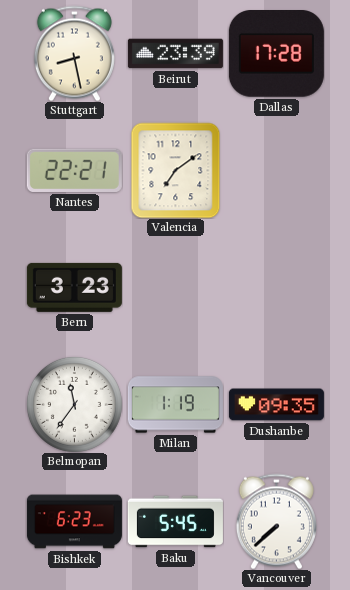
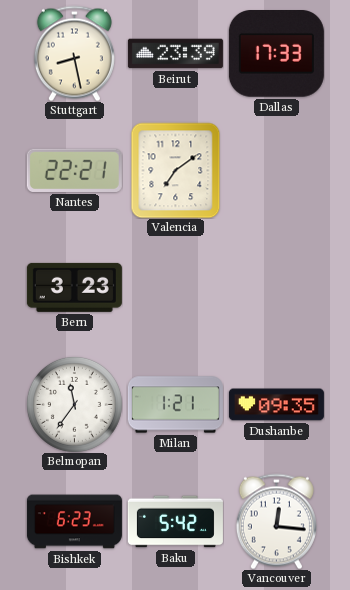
Dallas: 17:28 -> 17:33
Milan: 1:19 -> 1:21
Baku: 5:45 -> 5:42
Vancouver: 7:38 -> 12:16
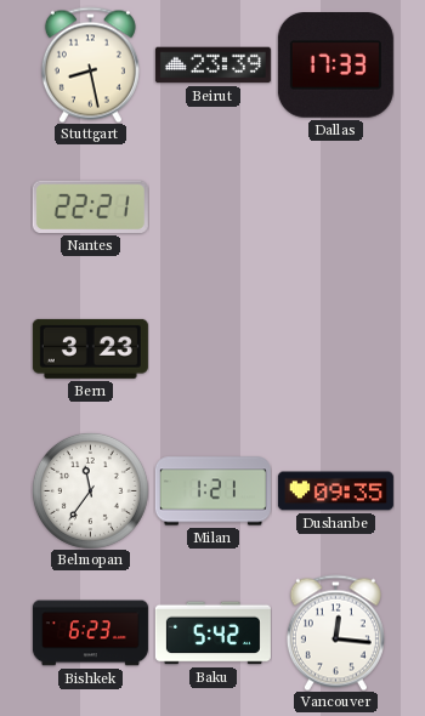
Valencia: 7:09 -> none
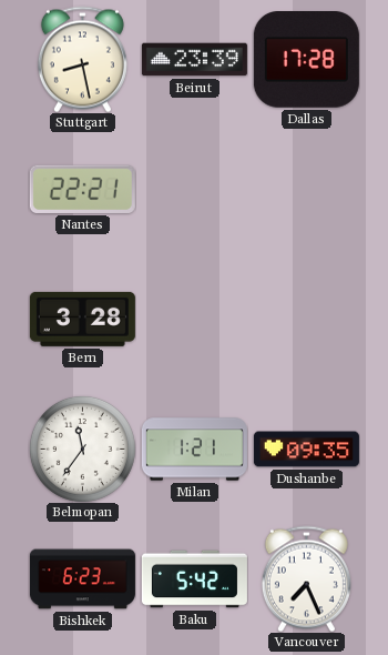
Dallas: 17:33 -> 17:28
Bern: 3:23 -> 3:28
Vancouver: 12:16 -> 7:26
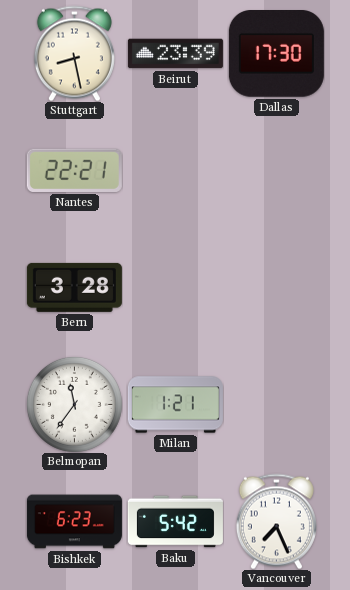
Dallas: 17:28 -> 17:30
Dushanbe: 09:35 -> none
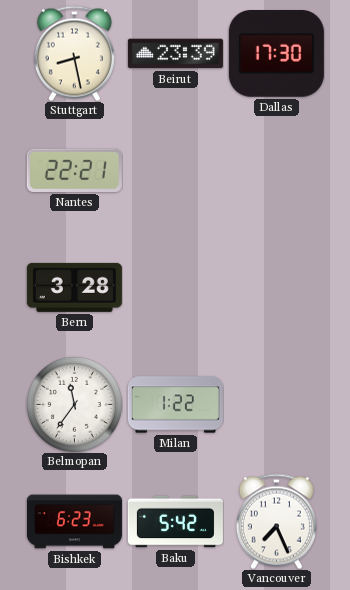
Milan: 1:21 -> 1:22
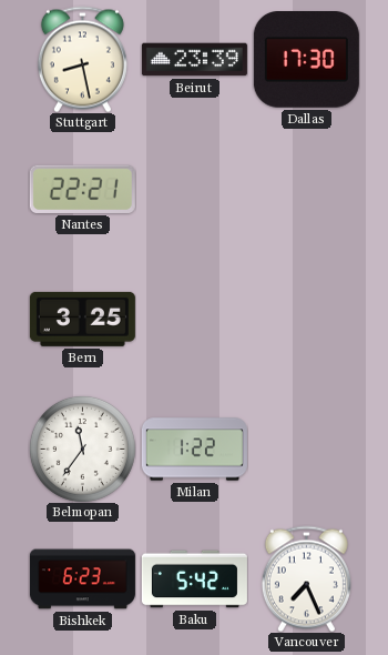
Bern: 3:28 -> 3:25
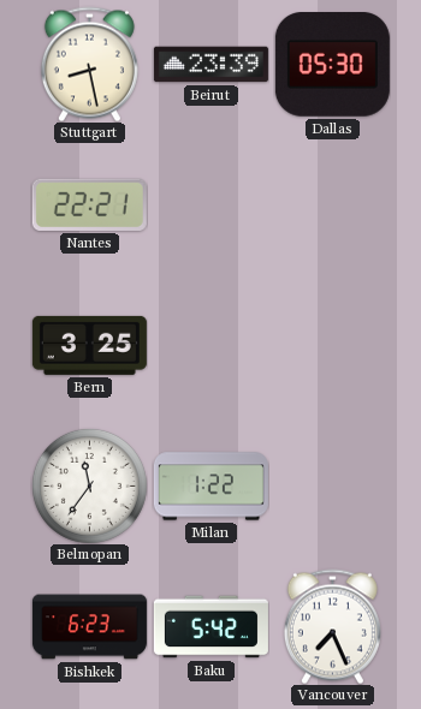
Dallas: 17:30 -> 05:30
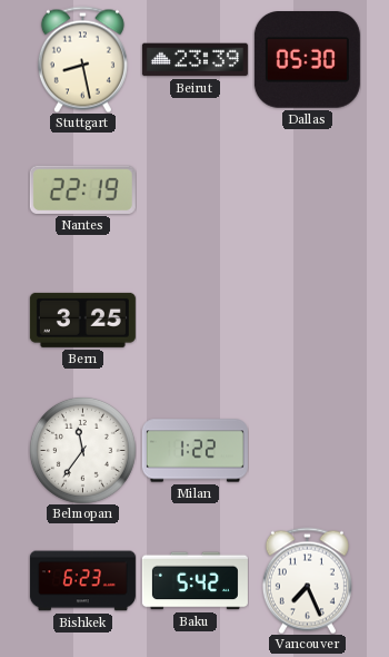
Nantes: 22:21 -> 22:19
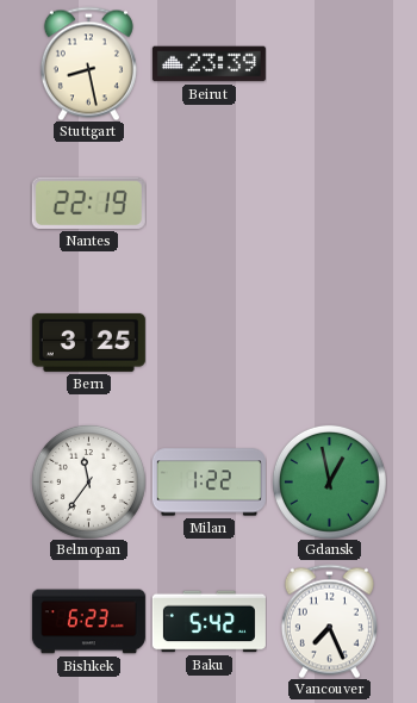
Dallas: 05:30 -> none
Gdansk: none -> 12:58
